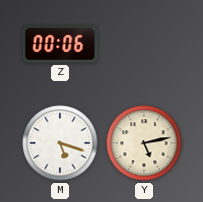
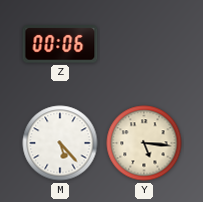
M: 5:18 -> 5:23
Y: 5:13 -> 5:16
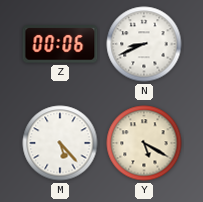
N: none -> 8:41
Y: 5:16 -> 5:20
